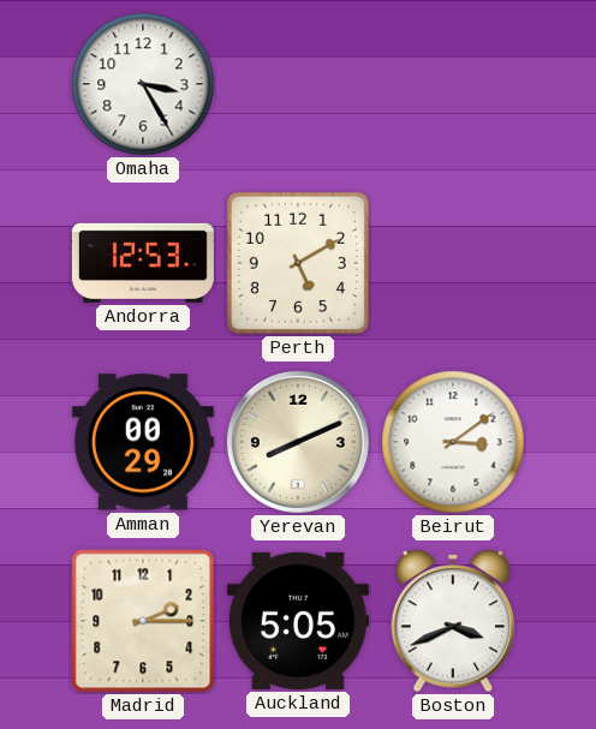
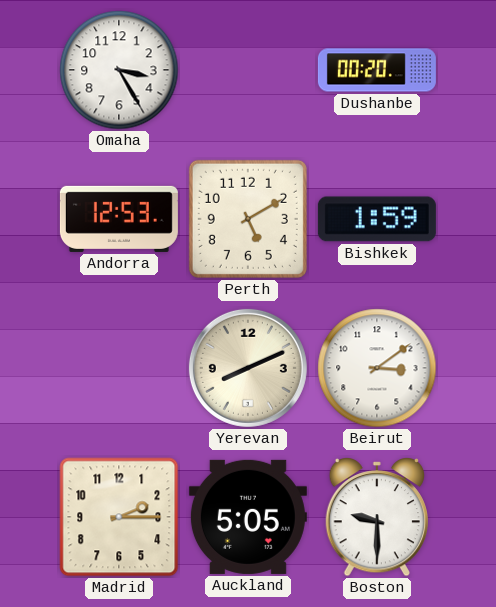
Dushanbe: none -> 00:20
Bishkek: none -> 1:59
Amman: 00:29 -> none
Boston: 3:41 -> 9:30
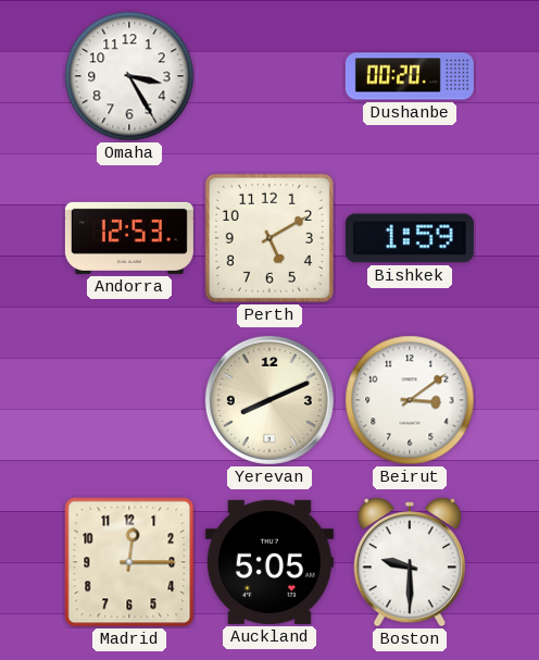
Madrid: 2:15 -> 12:15
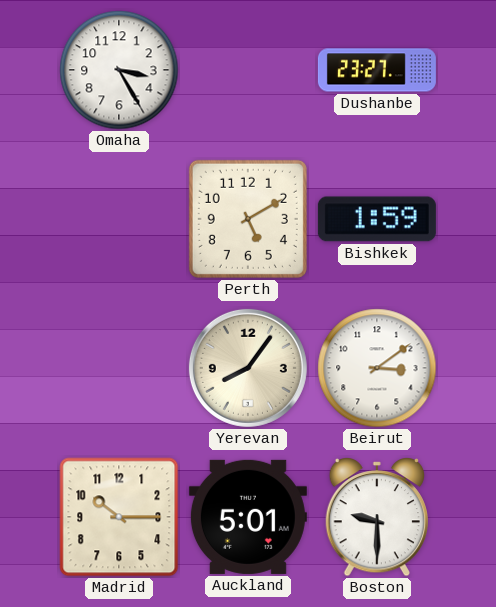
Dushanbe: 00:20 -> 23:27
Andorra: 12:53 -> none
Yerevan: 8:11 -> 8:06
Madrid: 12:15 -> 10:15
Auckland: 5:05 -> 5:01
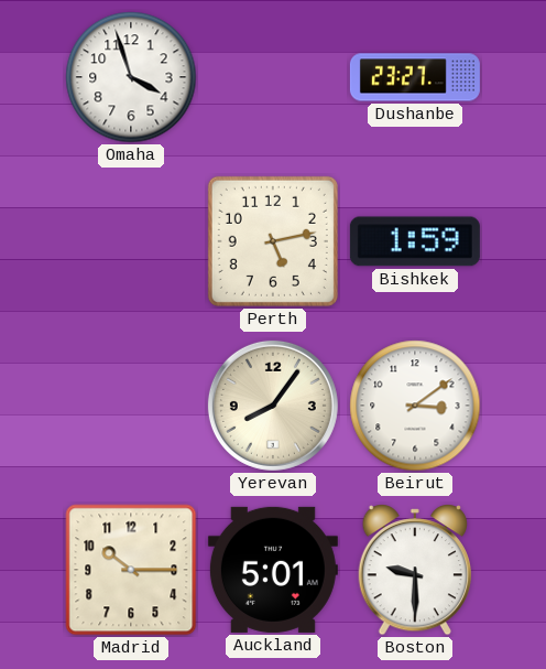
Omaha: 3:25 -> 3:57
Perth: 5:10 -> 5:13
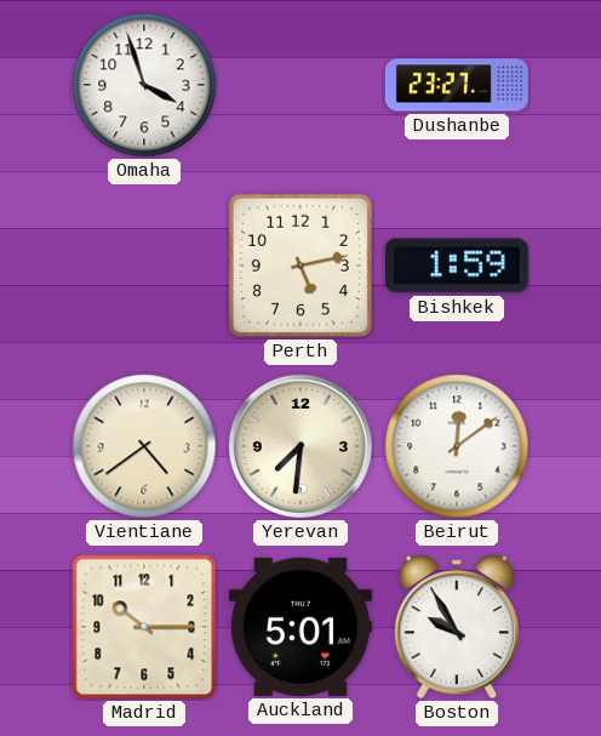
Vientiane: none -> 4:39
Yerevan: 8:06 -> 7:31
Beirut: 3:09 -> 12:09
Boston: 9:30 -> 9:55
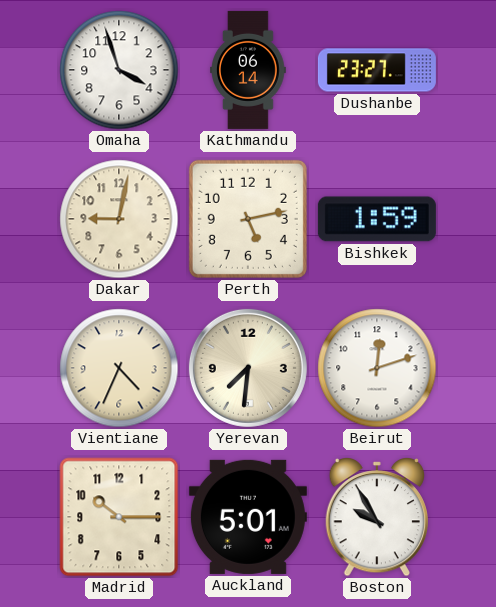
Kathmandu: none -> 06:14
Dakar: none -> 9:02
Vientiane: 4:39 -> 4:34
Beirut: 12:09 -> 12:12
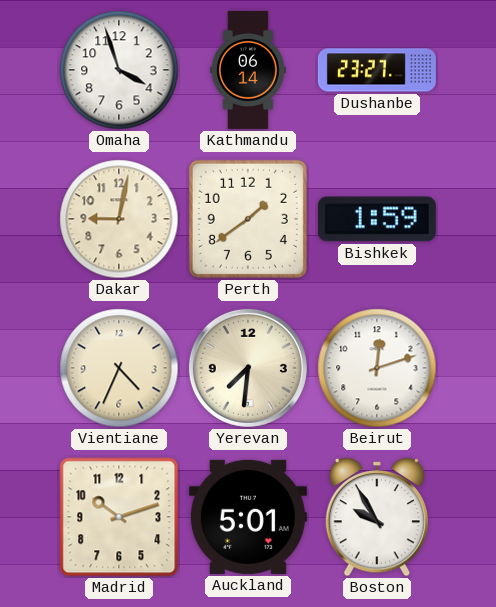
Perth: 5:13 -> 1:39
Madrid: 10:15 -> 10:12
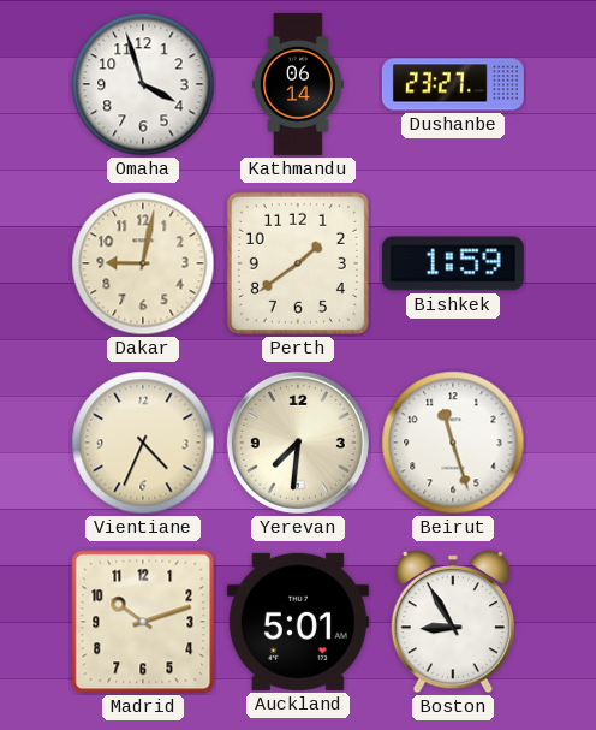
Beirut: 12:12 -> 11:27
Boston: 9:55 -> 8:55
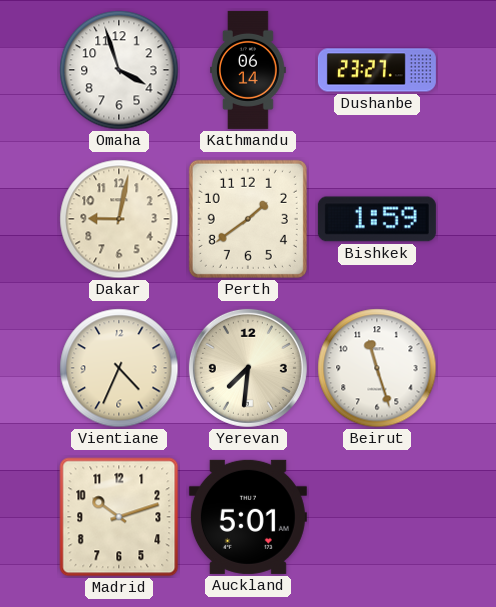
Boston: 8:55 -> none
